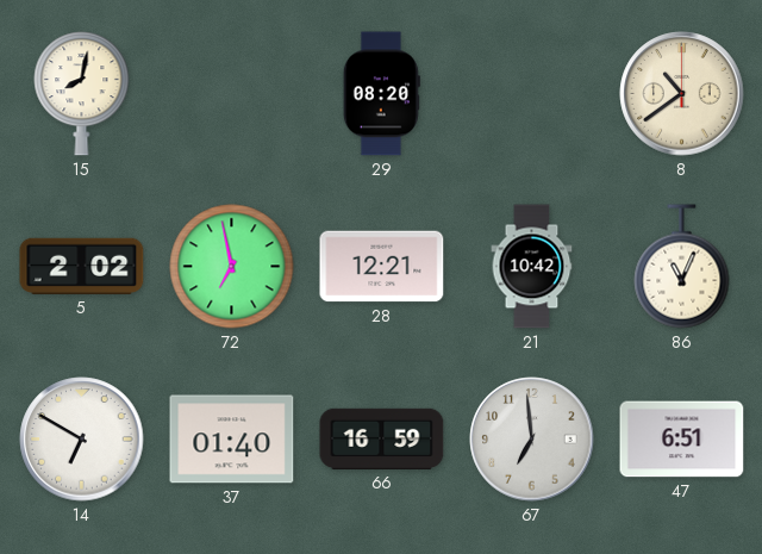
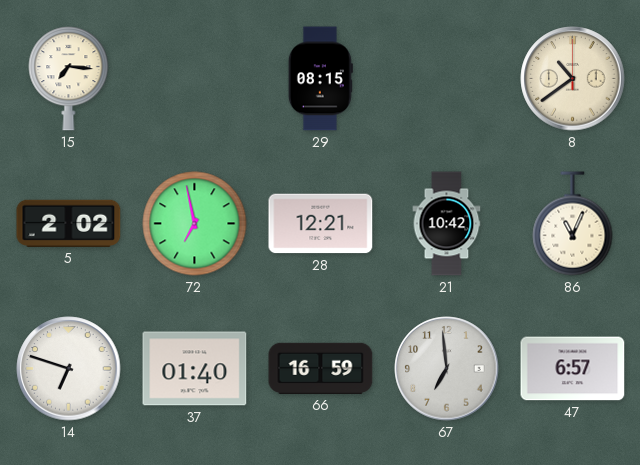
15: 8:02 -> 7:16
29: 08:20 -> 08:15
14: 6:50 -> 6:48
47: 6:51 -> 6:57
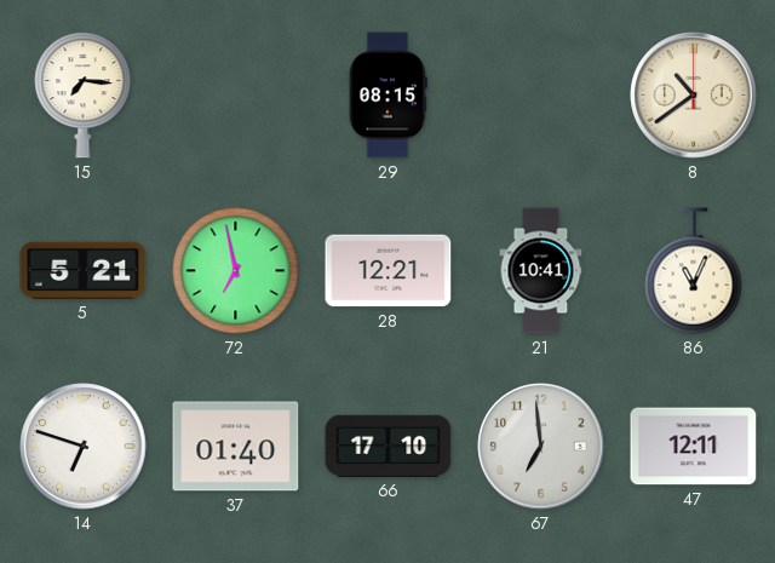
5: 2:02 -> 5:21
21: 10:42 -> 10:41
66: 16:59 -> 17:10
47: 6:57 -> 12:11
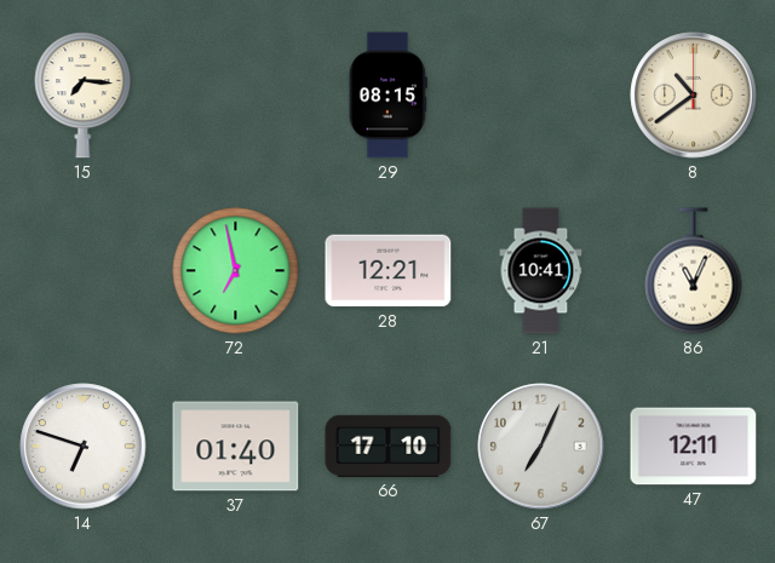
5: 5:21 -> none
67: 6:59 -> 7:04
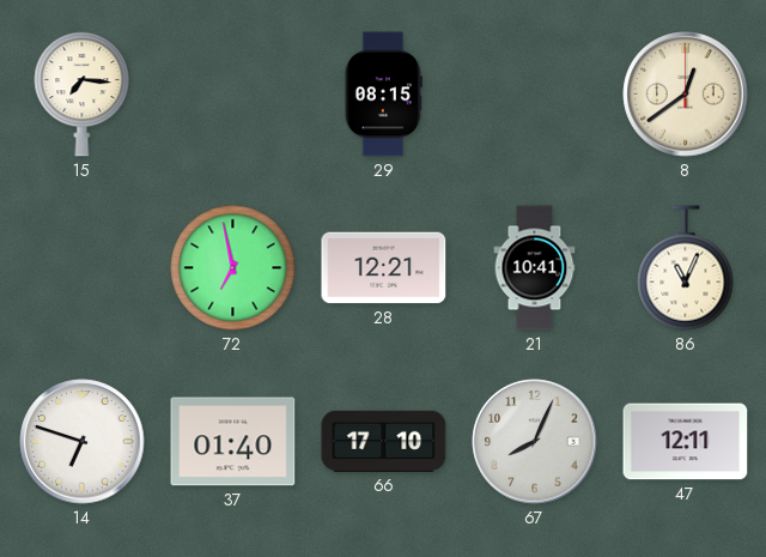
8: 10:39 -> 12:39
67: 7:04 -> 8:04
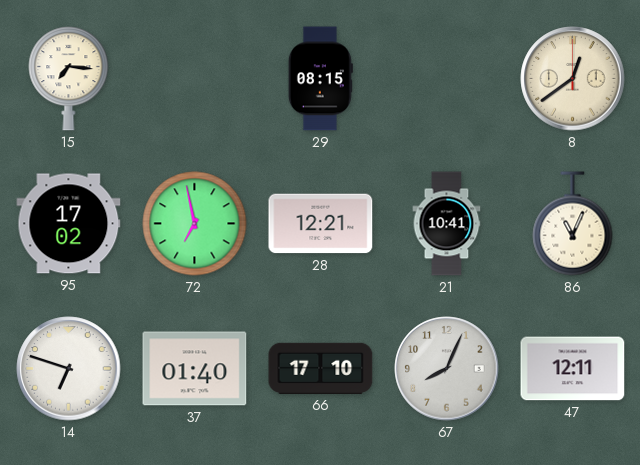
95: none -> 17:02
